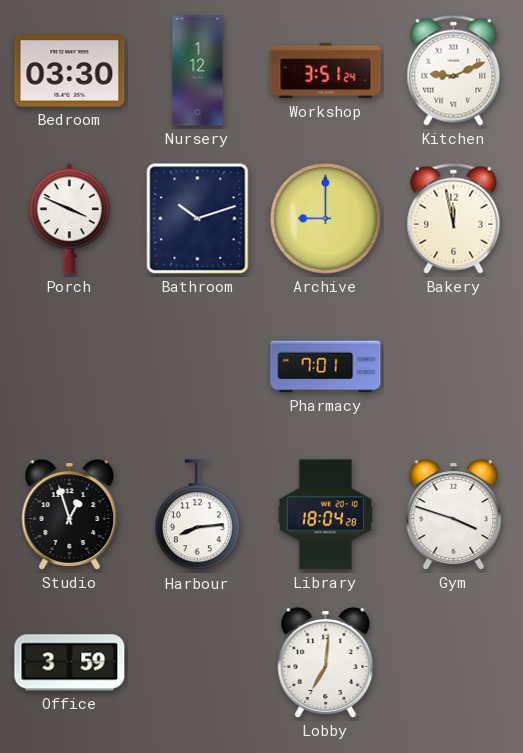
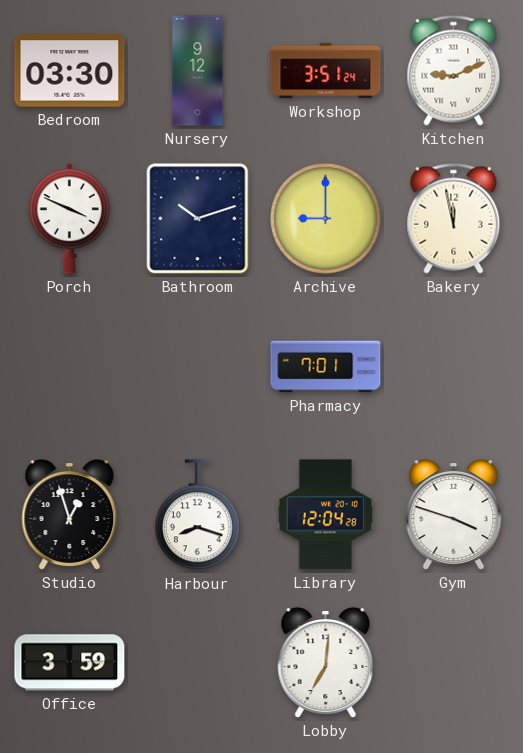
Nursery: 1:12 -> 9:12
Harbour: 8:14 -> 8:18
Library: 18:04 -> 12:04
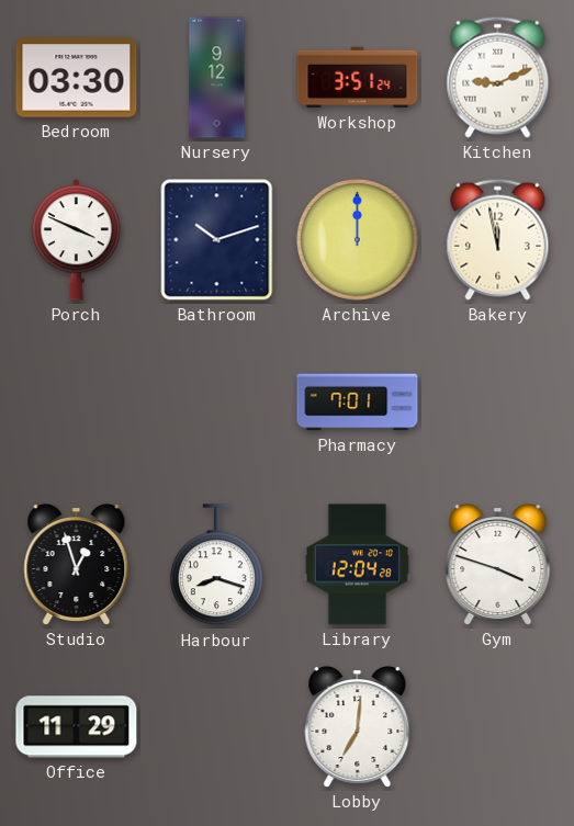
Archive: 9:00 -> 12:00
Office: 3:59 -> 11:29
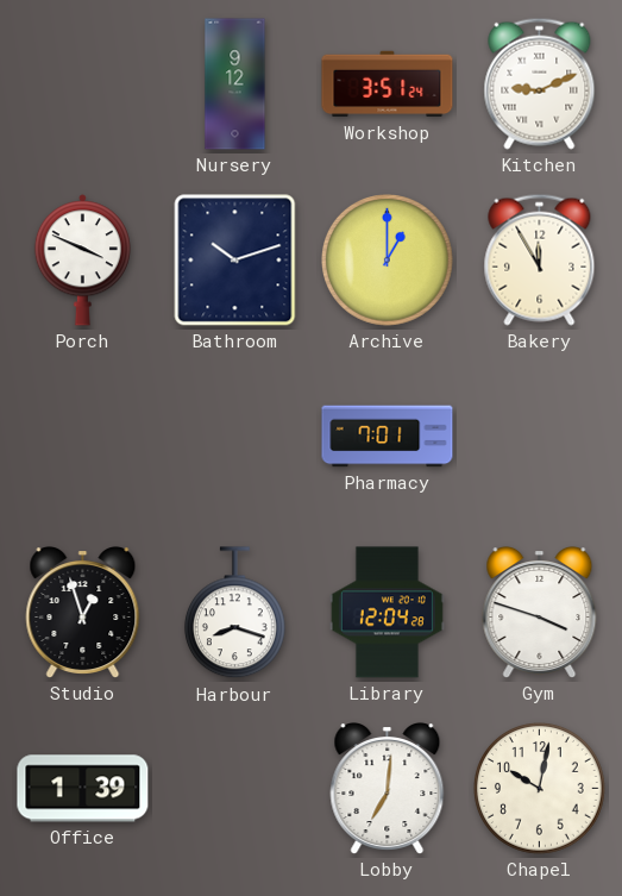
Bedroom: 03:30 -> none
Archive: 12:00 -> 1:00
Bakery: 11:58 -> 11:55
Office: 11:29 -> 1:39
Chapel: none -> 10:02
